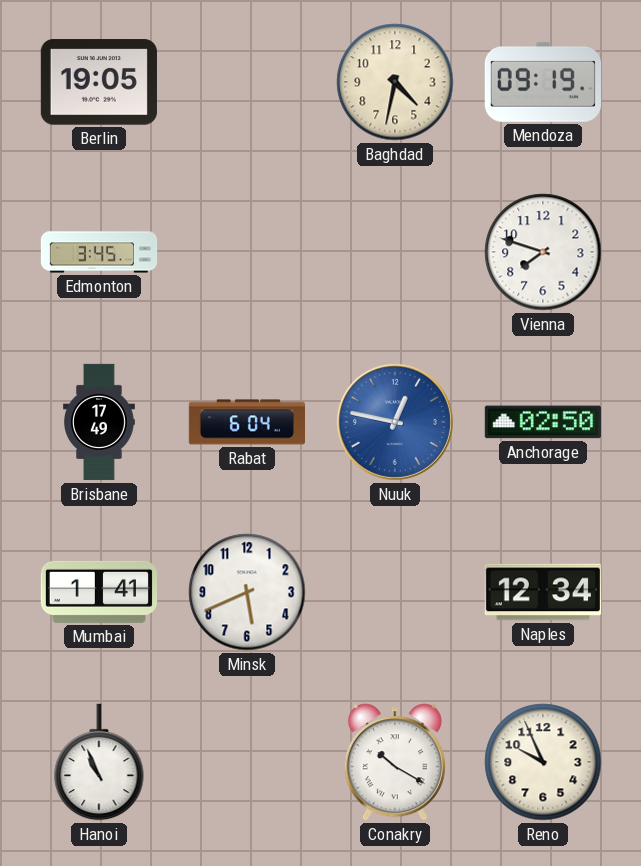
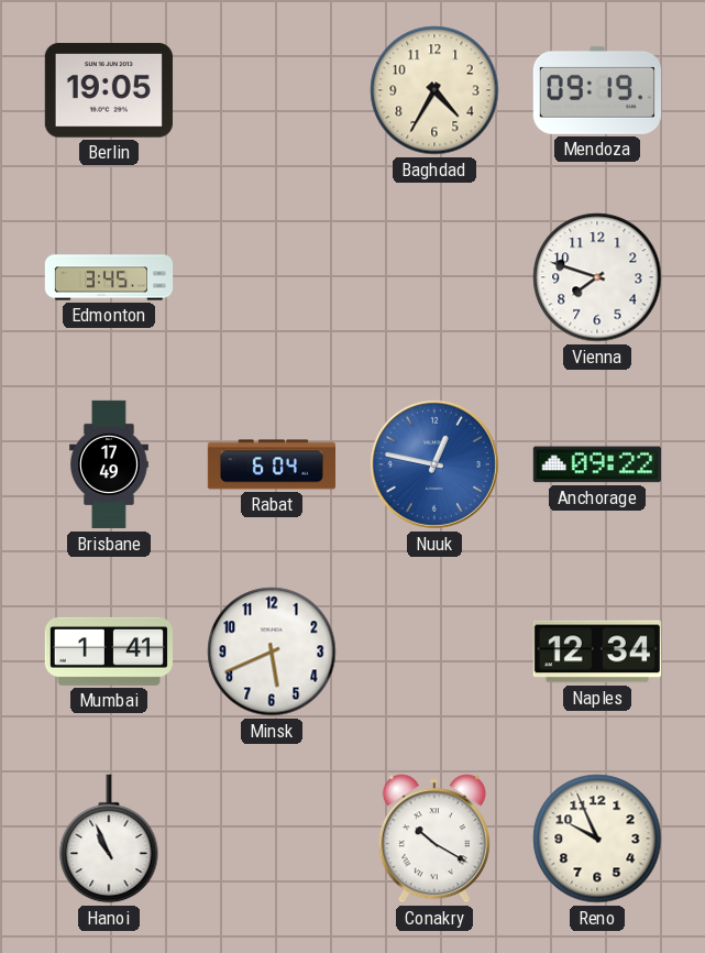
Baghdad: 4:32 -> 4:35
Anchorage: 02:50 -> 09:22
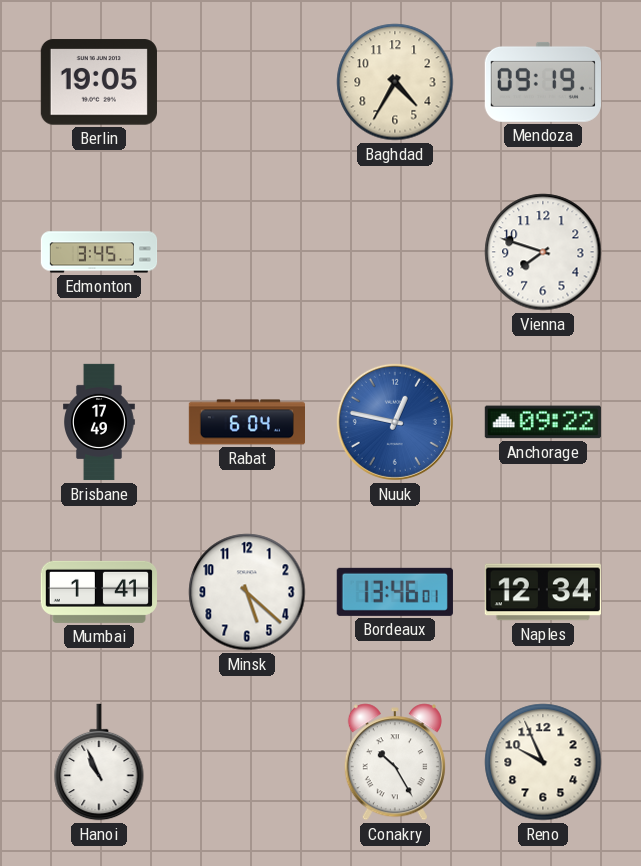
Minsk: 5:41 -> 5:22
Bordeaux: none -> 13:46
Conakry: 10:20 -> 10:25
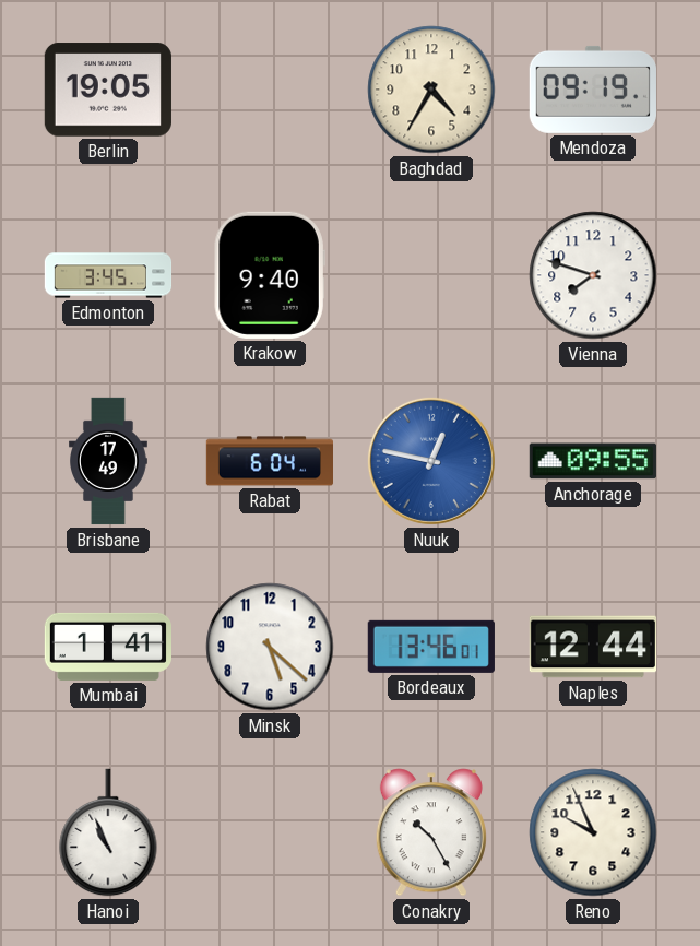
Krakow: none -> 9:40
Anchorage: 09:22 -> 09:55
Naples: 12:34 -> 12:44
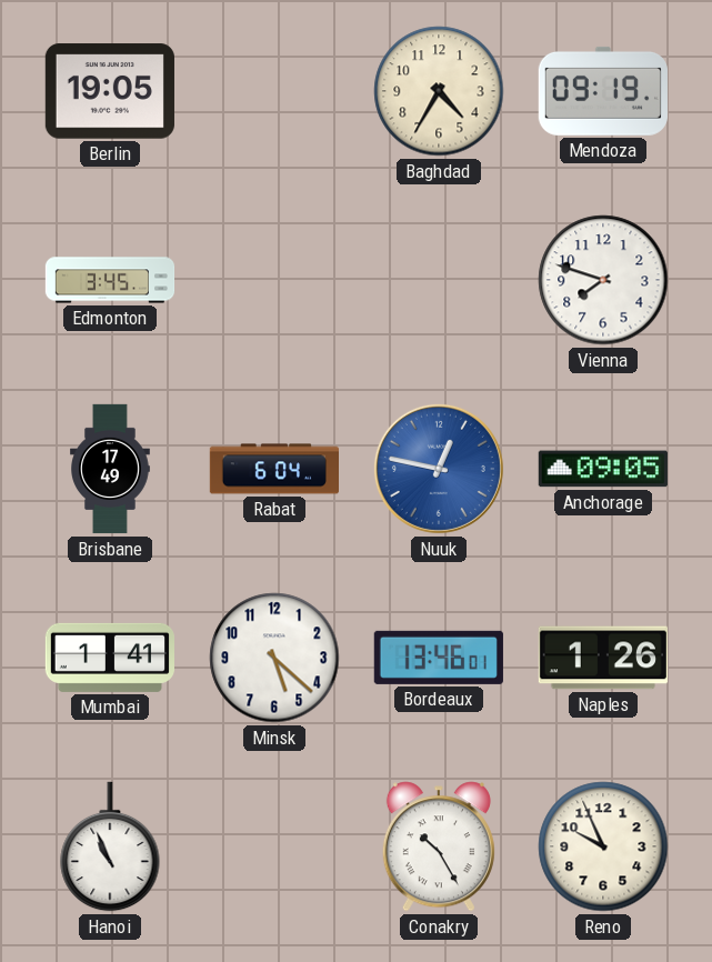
Krakow: 9:40 -> none
Anchorage: 09:55 -> 09:05
Naples: 12:44 -> 1:26
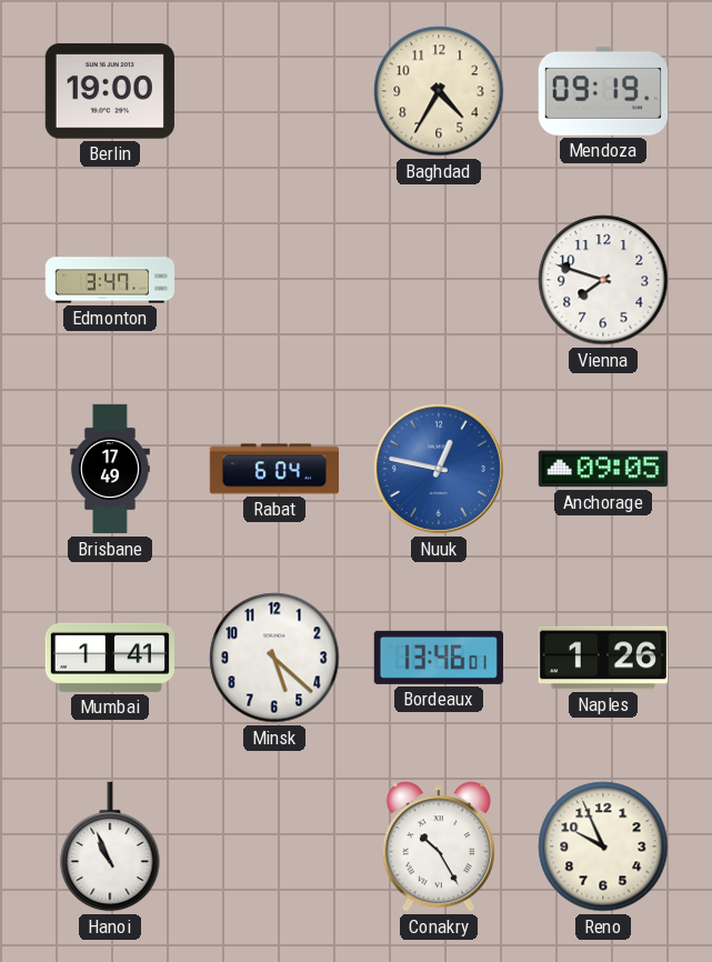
Berlin: 19:05 -> 19:00
Edmonton: 3:45 -> 3:47
